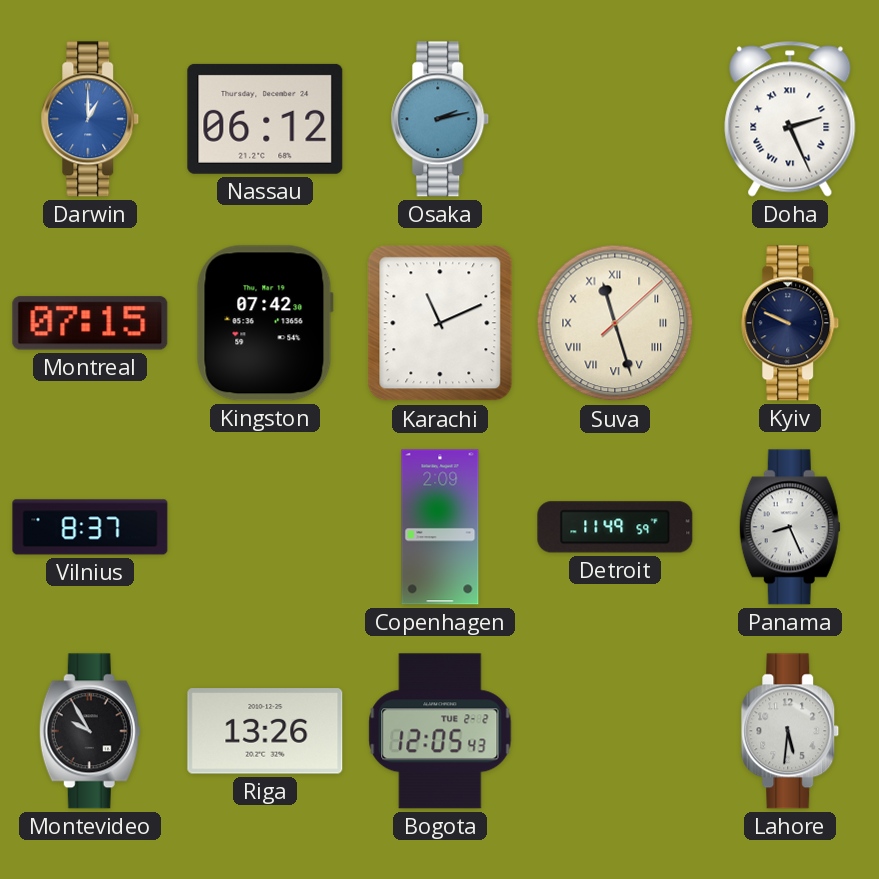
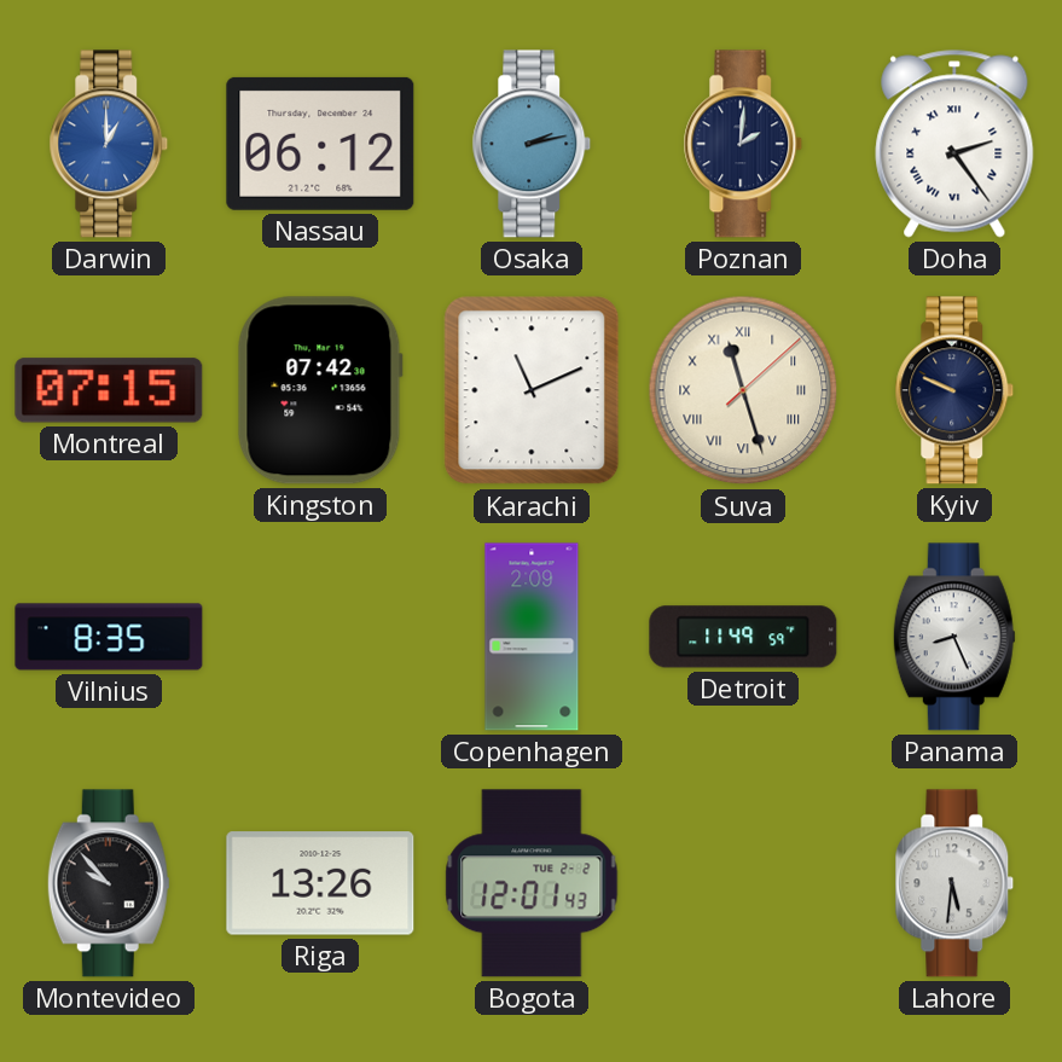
Poznan: none -> 2:01
Doha: 2:26 -> 2:24
Vilnius: 8:37 -> 8:35
Montevideo: 9:55 -> 9:53
Bogota: 12:05 -> 12:01
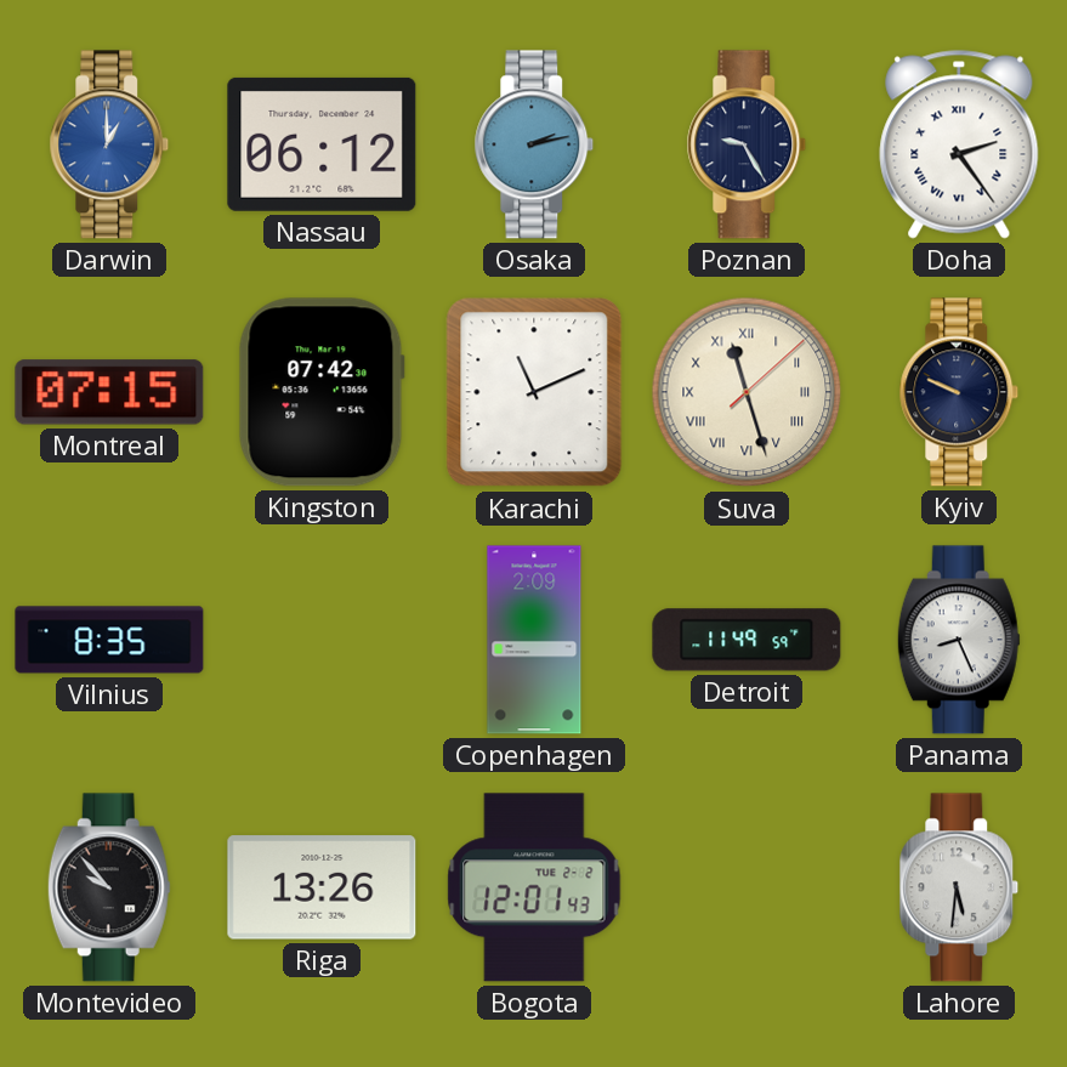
Poznan: 2:01 -> 9:25
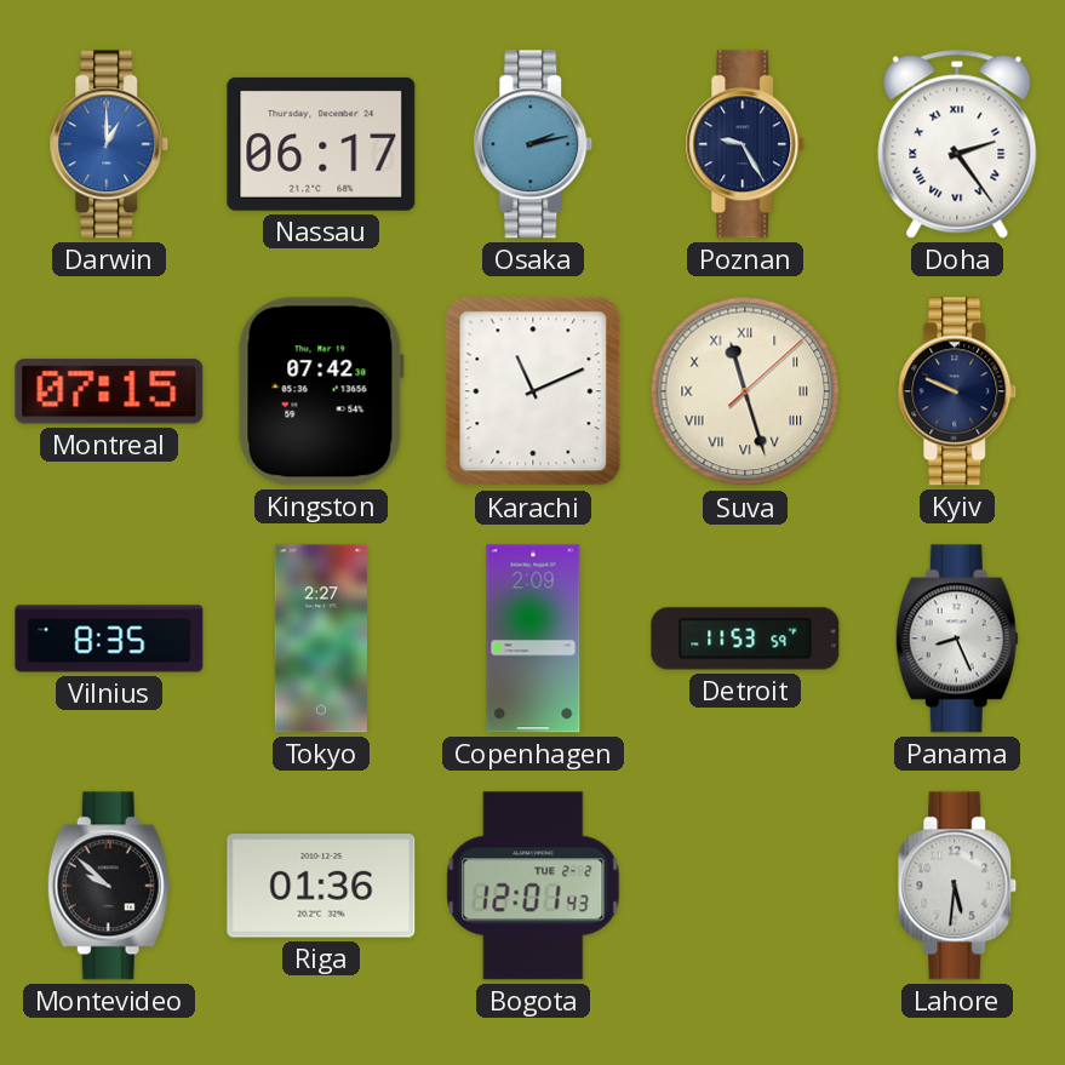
Nassau: 06:12 -> 06:17
Tokyo: none -> 2:27
Detroit: 11:49 -> 11:53
Montevideo: 9:53 -> 9:52
Riga: 13:26 -> 01:36
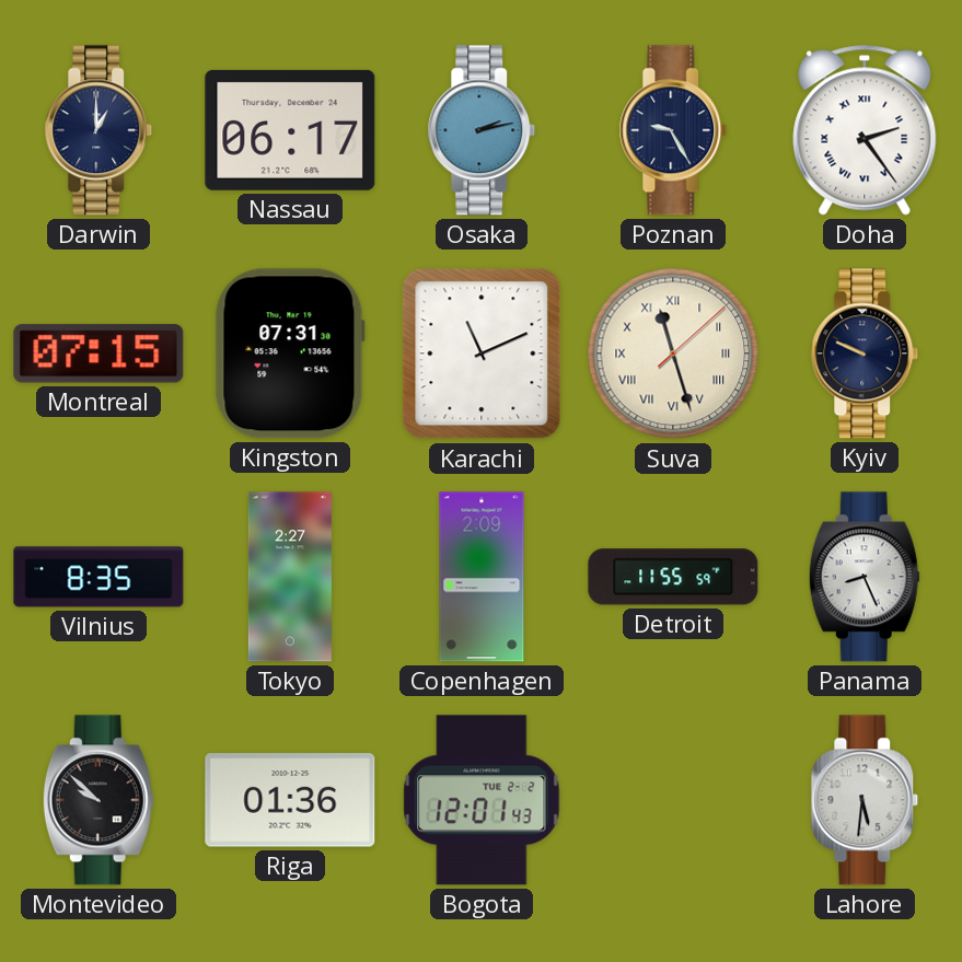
Darwin dial: blue -> navy
Kingston: 07:42 -> 07:31
Detroit: 11:53 -> 11:55
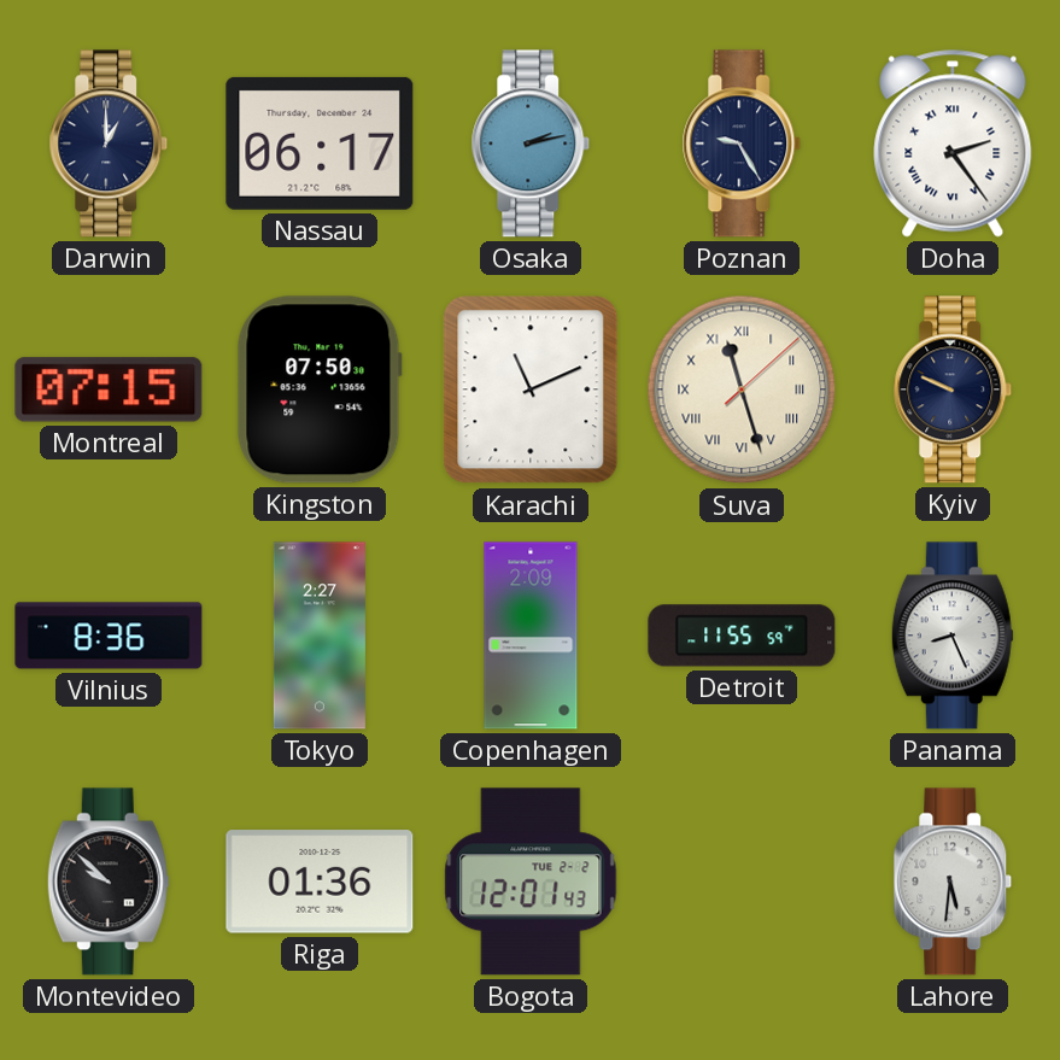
Kingston: 07:31 -> 07:50
Vilnius: 8:35 -> 8:36
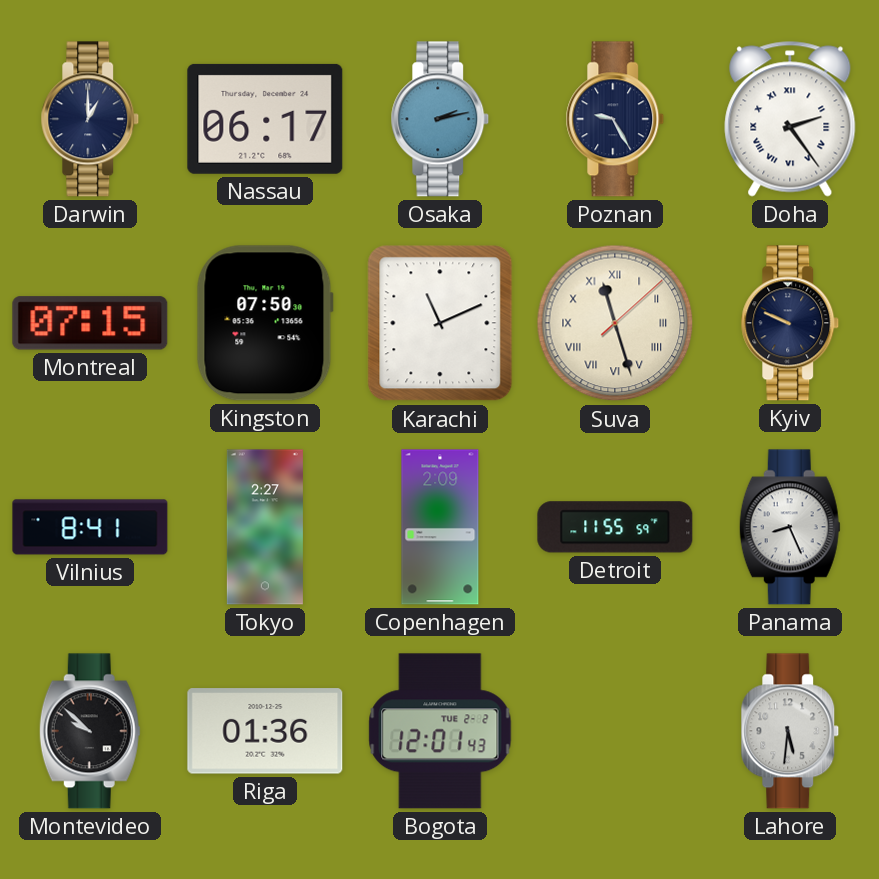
Vilnius: 8:36 -> 8:41
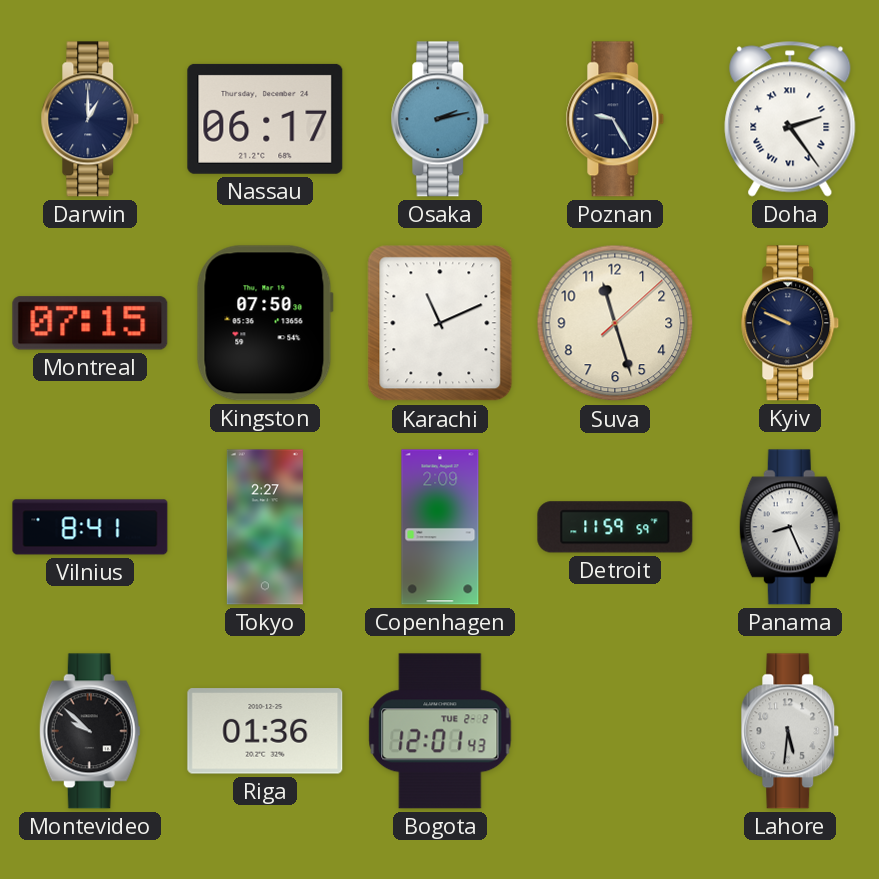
Suva numerals: Roman -> Arabic
Detroit: 11:55 -> 11:59
